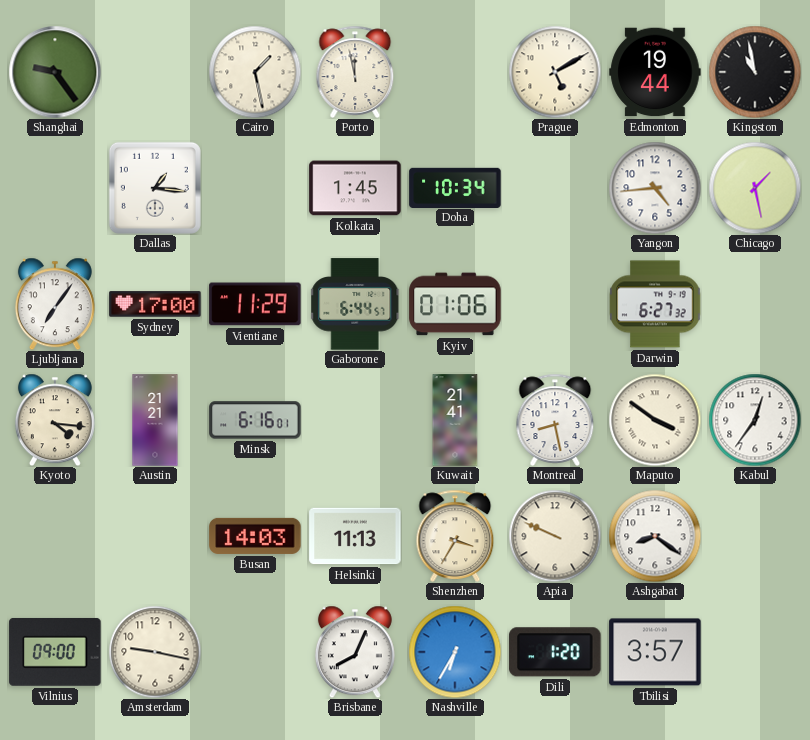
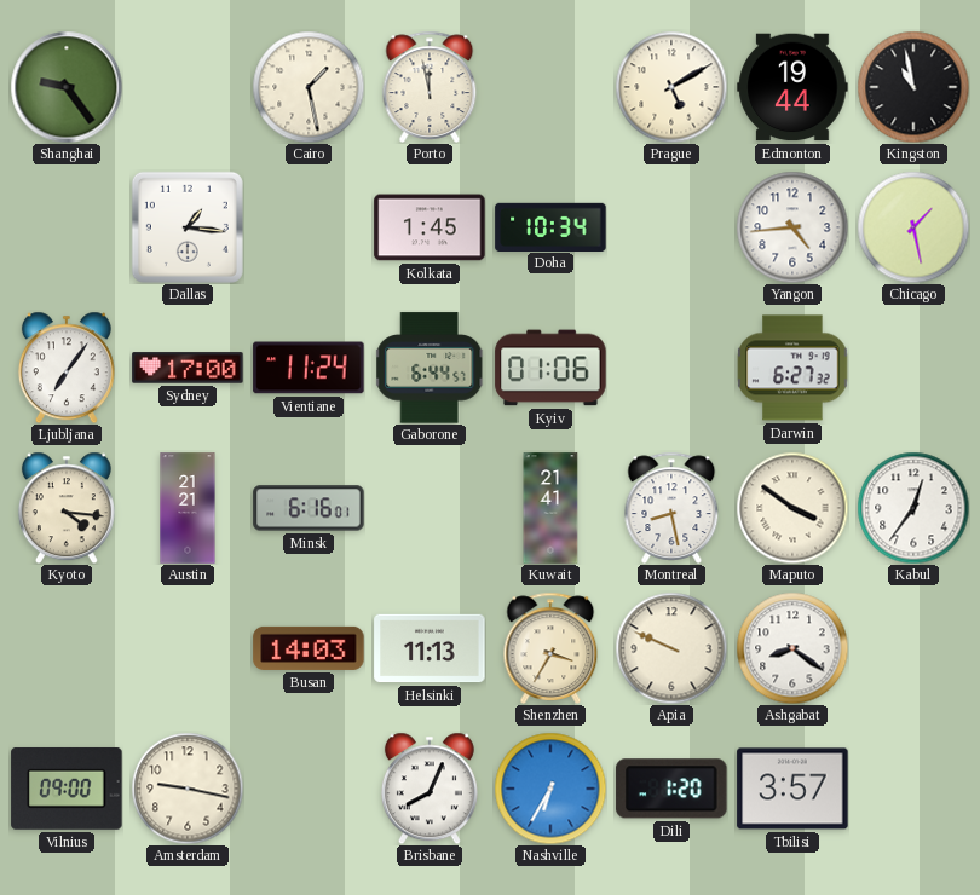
Vientiane: 11:29 -> 11:24
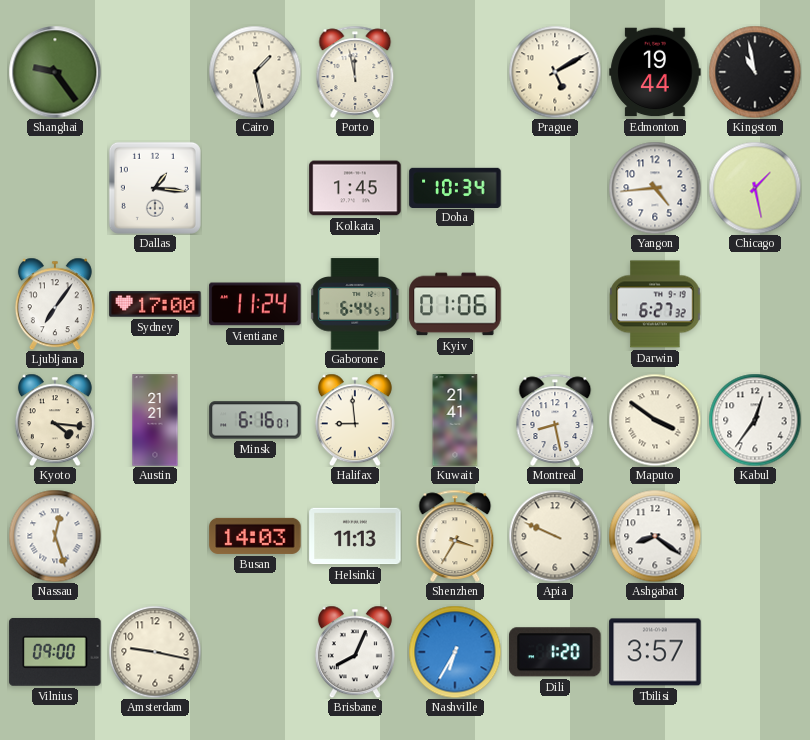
Halifax: none -> 8:59
Nassau: none -> 12:27
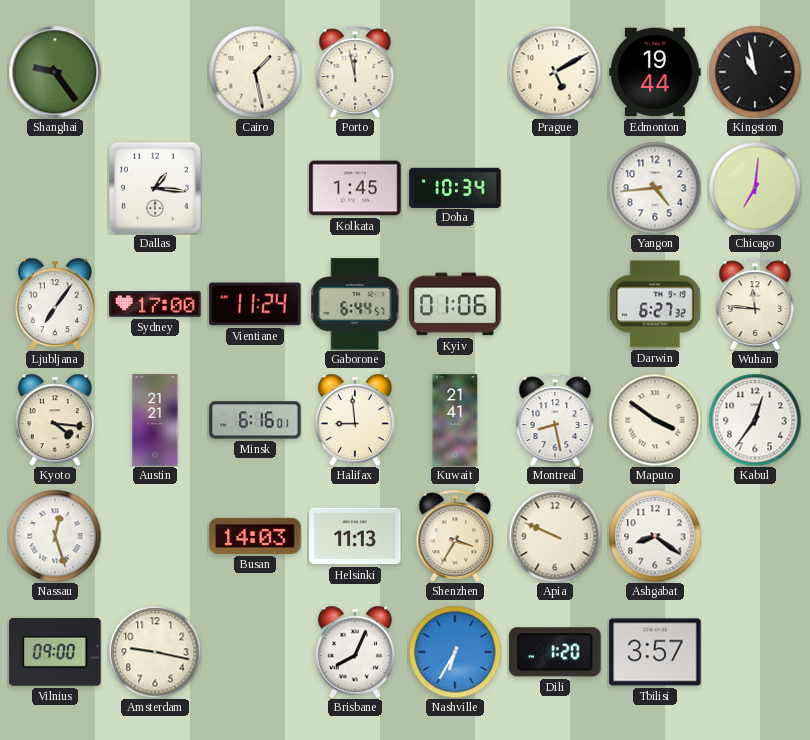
Chicago: 1:28 -> 7:01
Wuhan: none -> 11:46
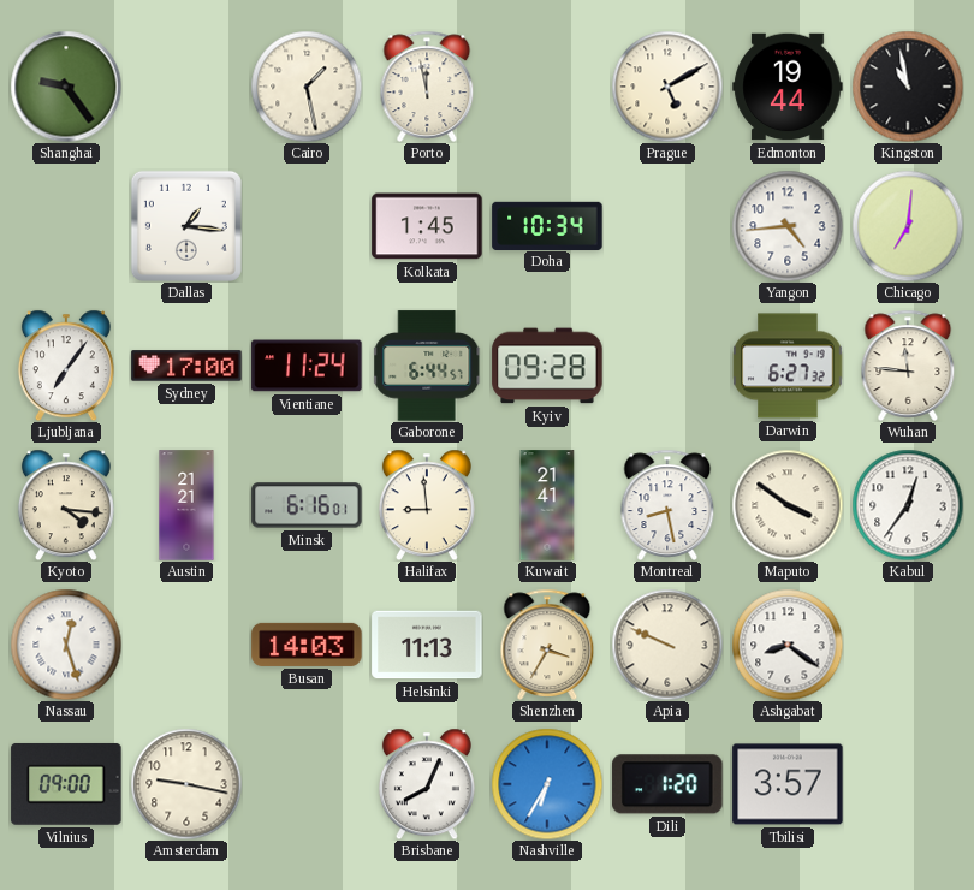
Kyiv: 01:06 -> 09:28
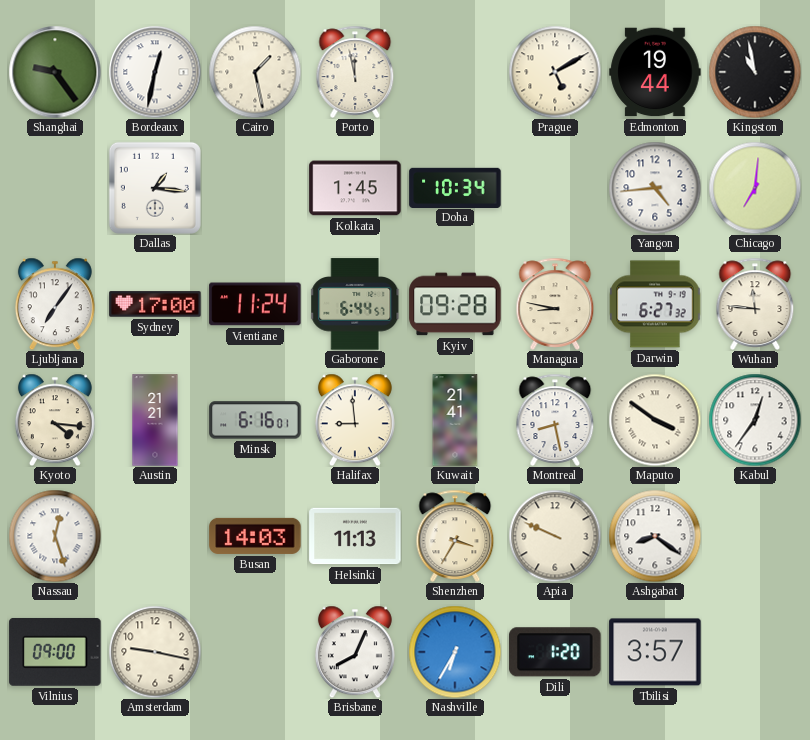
Bordeaux: none -> 12:32
Managua: none -> 8:47
